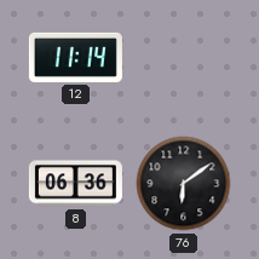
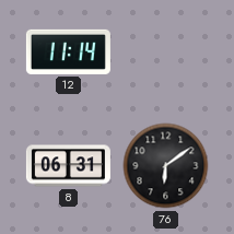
8: 06:36 -> 06:31
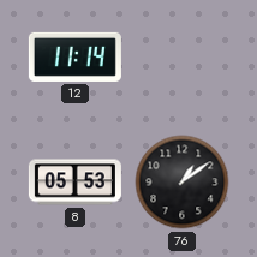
8: 06:31 -> 05:53
76: 6:09 -> 1:09
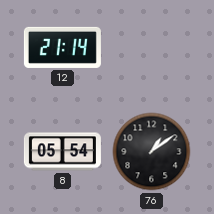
12: 11:14 -> 21:14
8: 05:53 -> 05:54
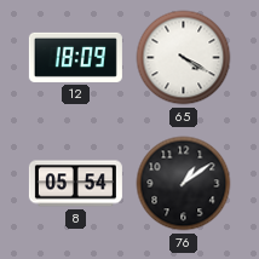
12: 21:14 -> 18:09
65: none -> 4:20
